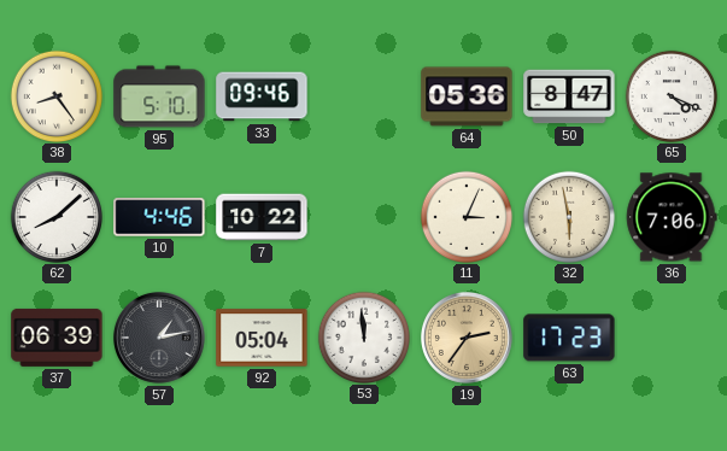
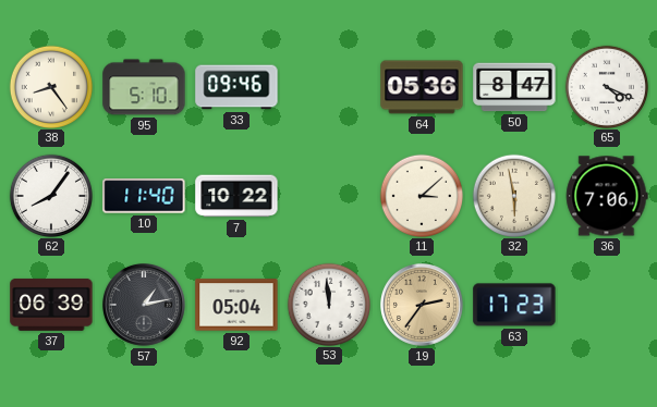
62: 8:08 -> 8:06
10: 4:46 -> 11:40
11: 3:04 -> 3:08
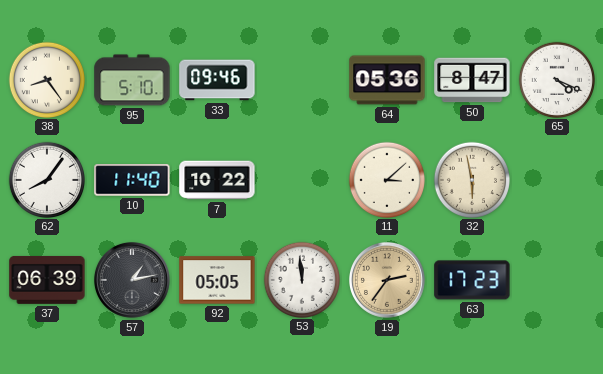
36: 7:06 -> none
92: 05:04 -> 05:05
